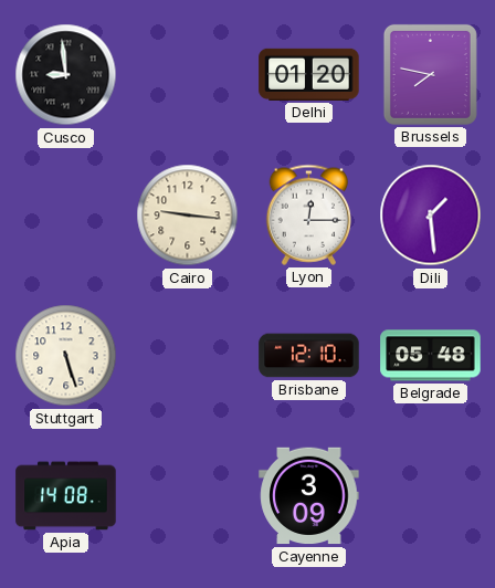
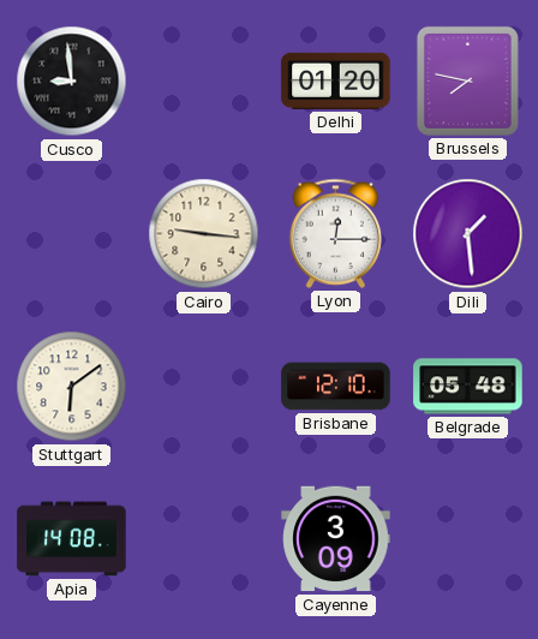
Stuttgart: 5:27 -> 6:09
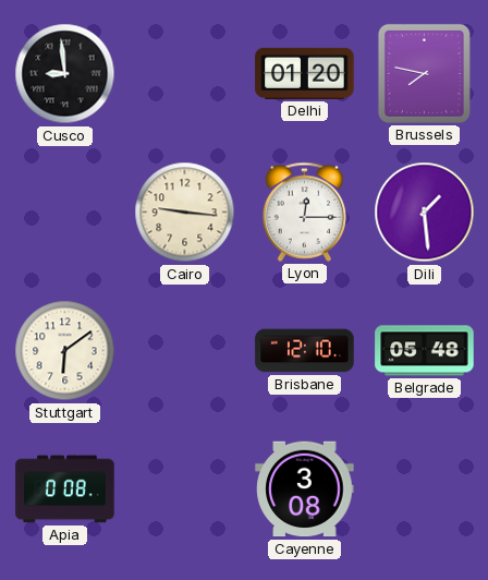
Apia: 14:08 -> 0:08
Cayenne: 3:09 -> 3:08
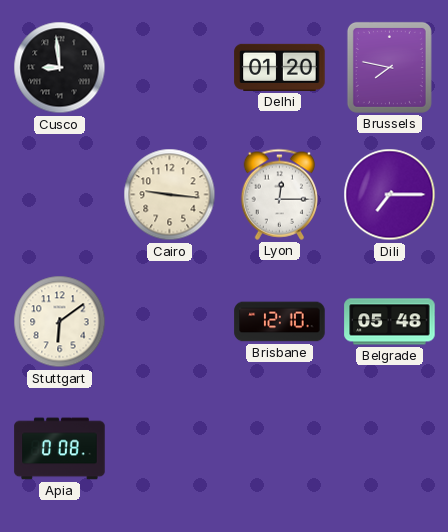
Dili: 1:29 -> 7:15
Cayenne: 3:08 -> none
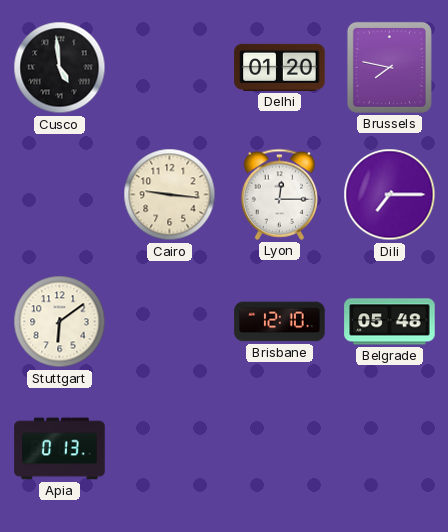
Cusco: 8:59 -> 4:59
Apia: 0:08 -> 0:13
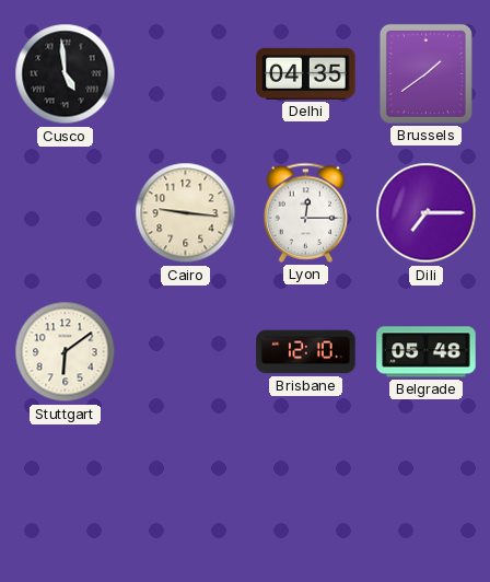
Delhi: 01:20 -> 04:35
Brussels: 7:47 -> 1:39
Apia: 0:13 -> none
